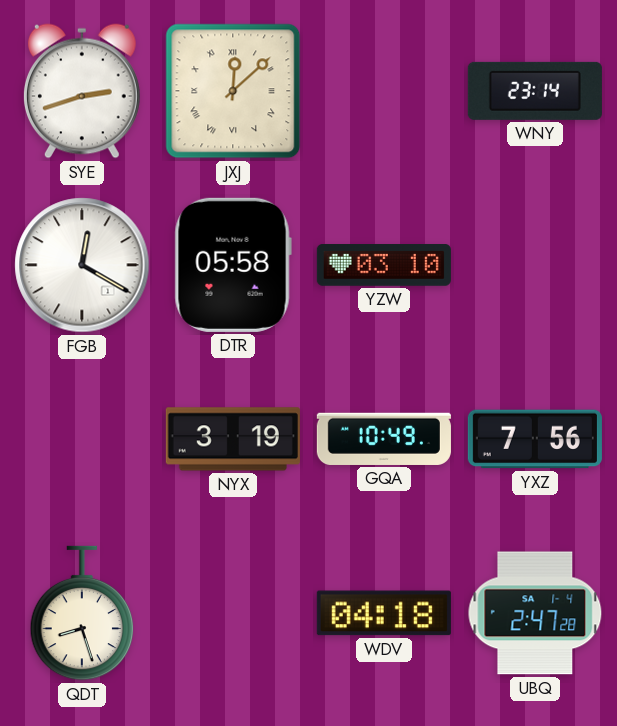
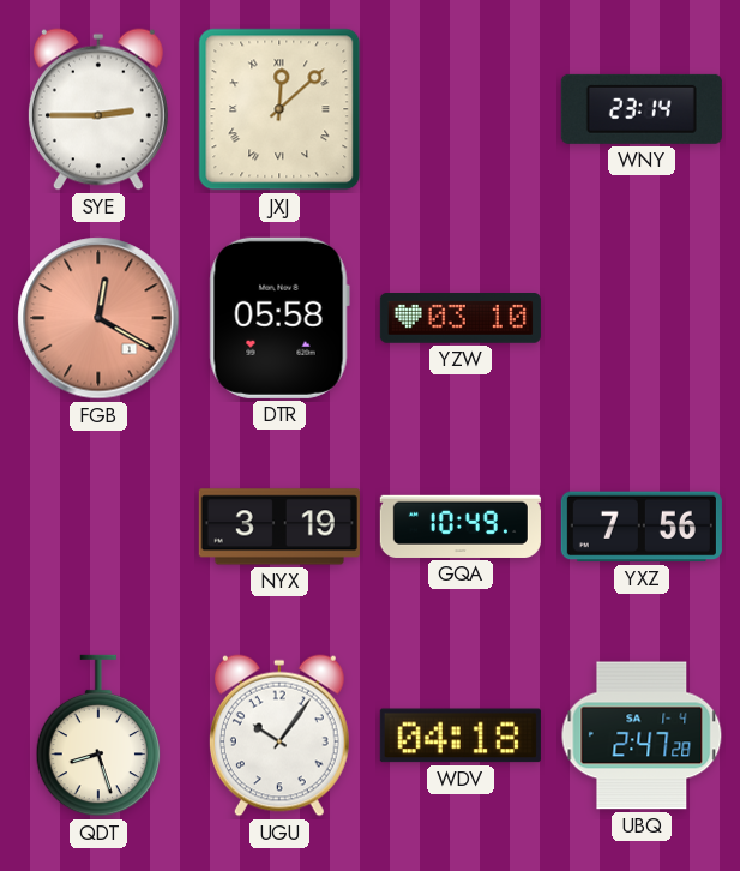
SYE: 2:42 -> 2:45
FGB dial: white -> salmon
UGU: none -> 10:06
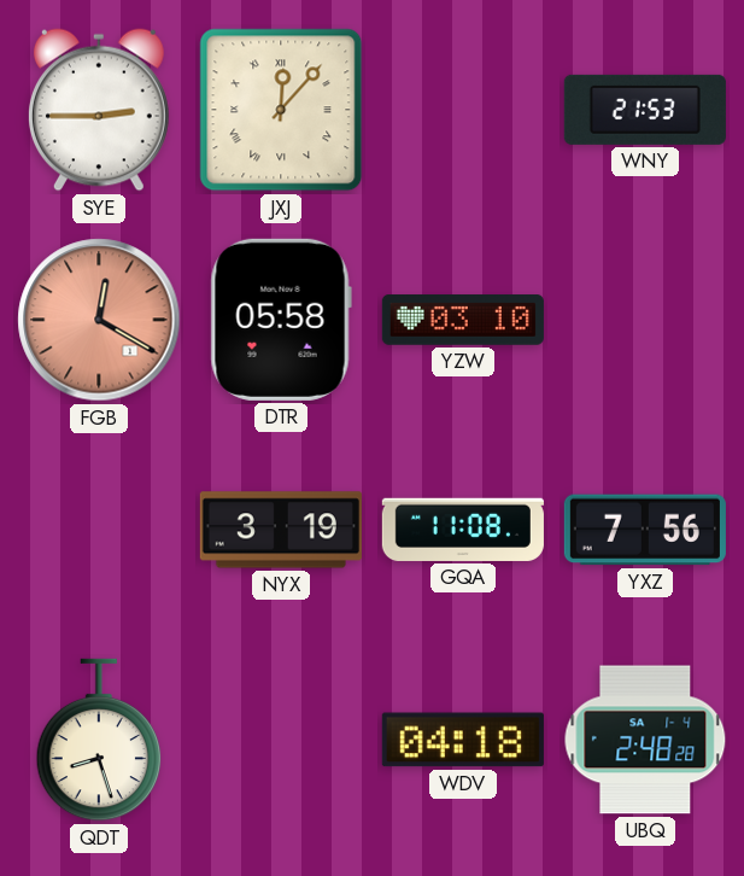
JXJ: 12:08 -> 12:07
WNY: 23:14 -> 21:53
GQA: 10:49 -> 11:08
UGU: 10:06 -> none
UBQ: 2:47 -> 2:48
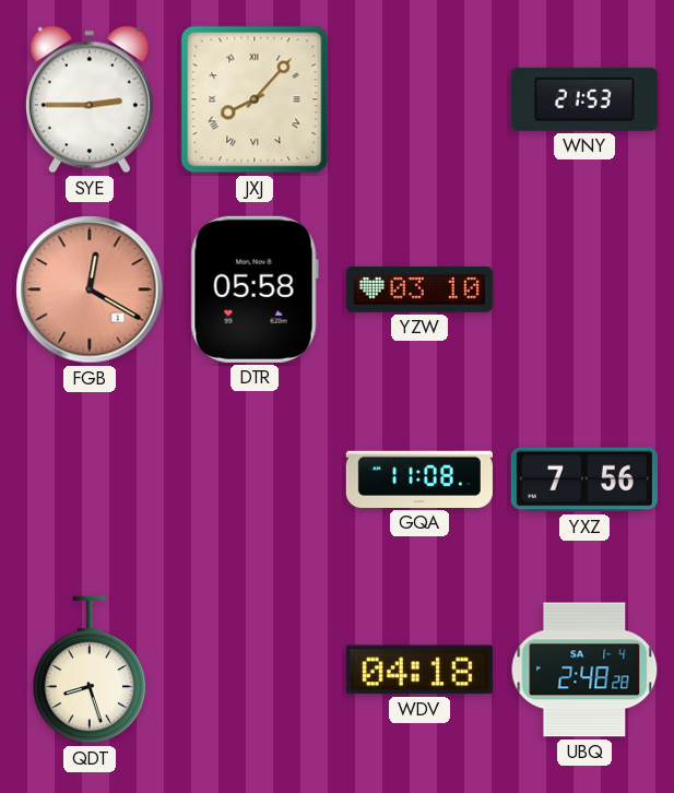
JXJ: 12:07 -> 8:07
NYX: 3:19 -> none
